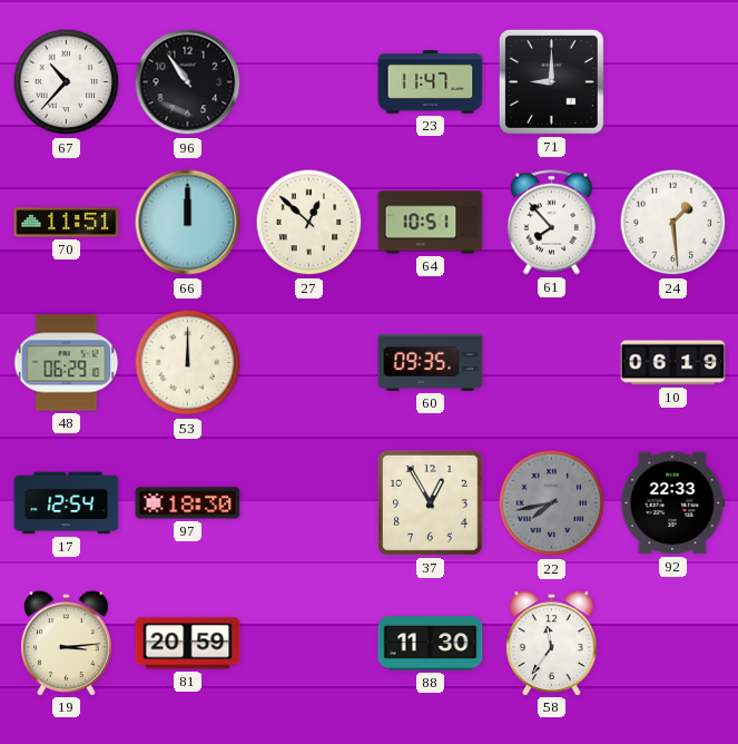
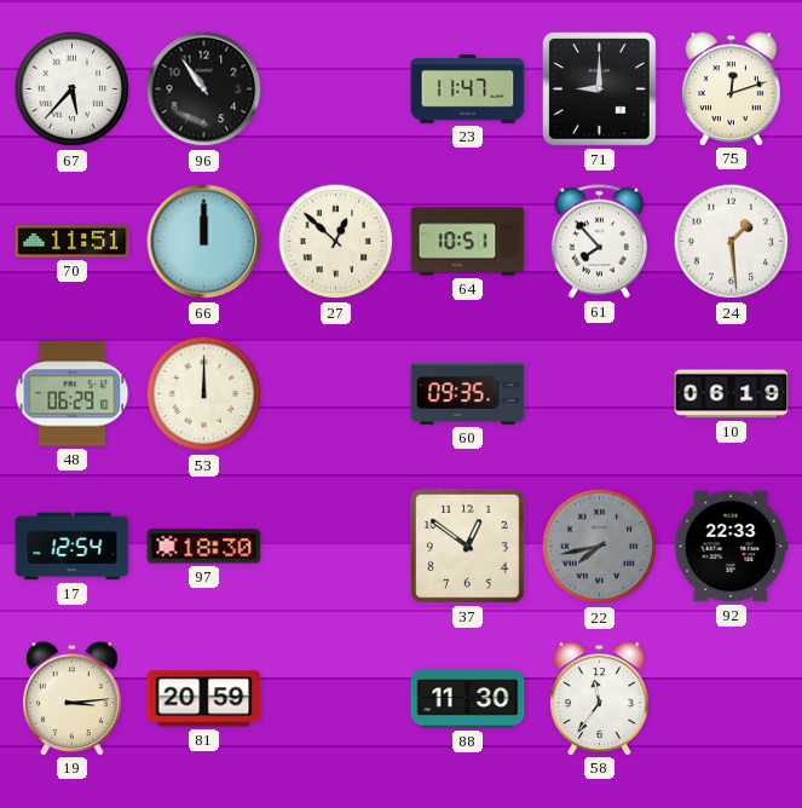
67: 10:37 -> 5:37
75: none -> 12:12
37: 12:55 -> 12:51
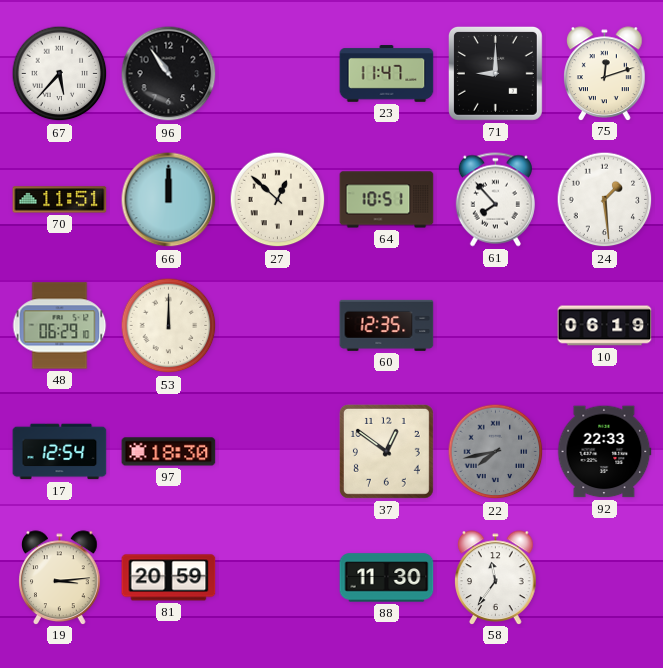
60: 09:35 -> 12:35
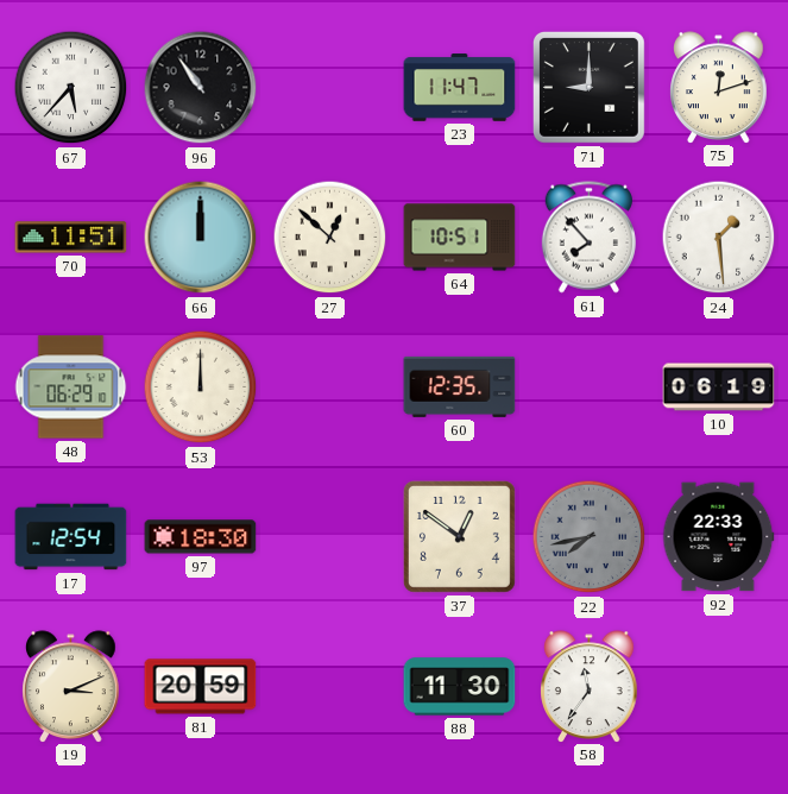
19: 3:14 -> 3:11
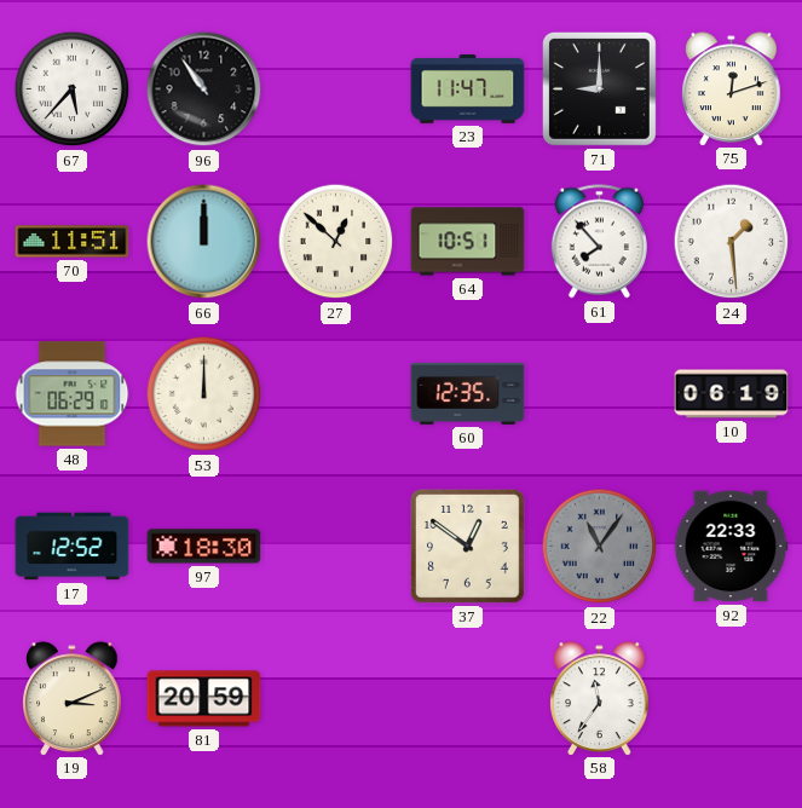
17: 12:54 -> 12:52
22: 7:43 -> 11:06
88: 11:30 -> none
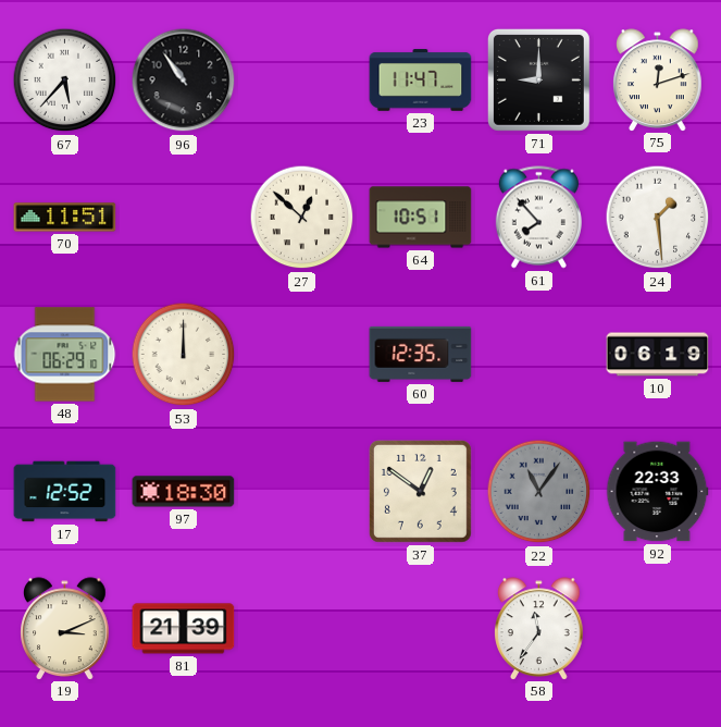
66: 12:00 -> none
81: 20:59 -> 21:39
